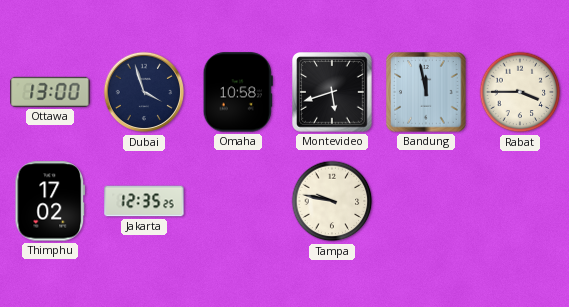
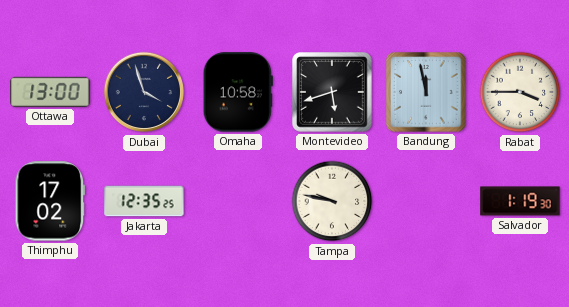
Salvador: none -> 1:19
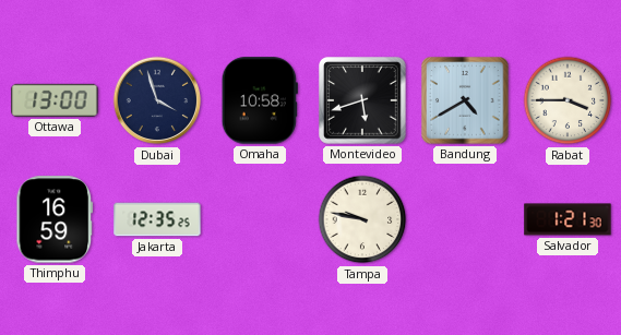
Bandung: 11:58 -> 4:40
Thimphu: 17:02 -> 16:59
Salvador: 1:19 -> 1:21
